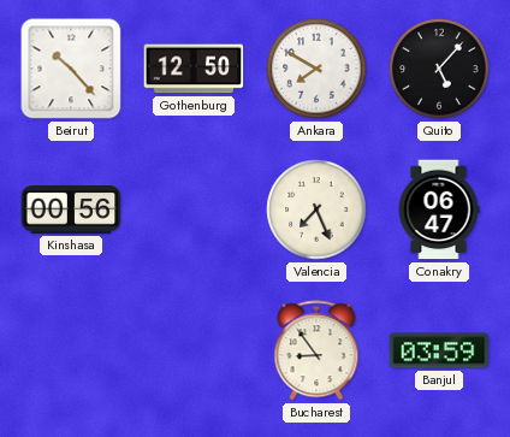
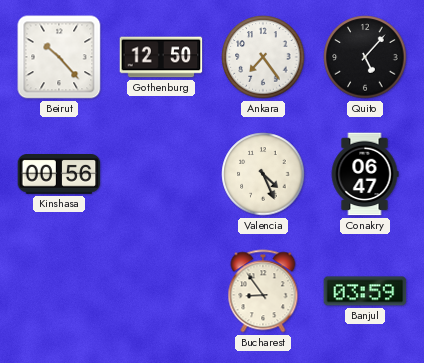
Ankara: 7:50 -> 7:24
Valencia: 7:26 -> 4:26
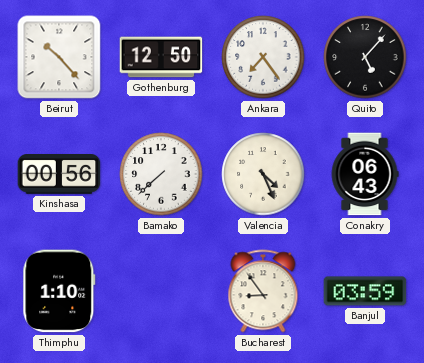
Bamako: none -> 7:38
Conakry: 06:47 -> 06:43
Thimphu: none -> 1:10
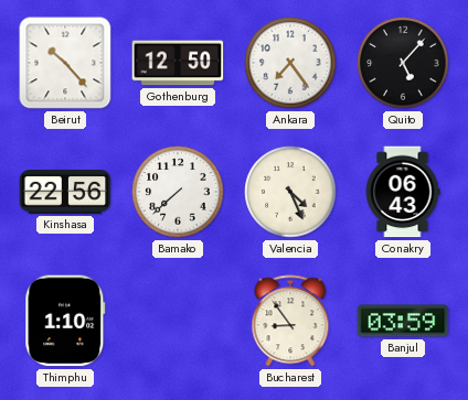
Kinshasa: 00:56 -> 22:56
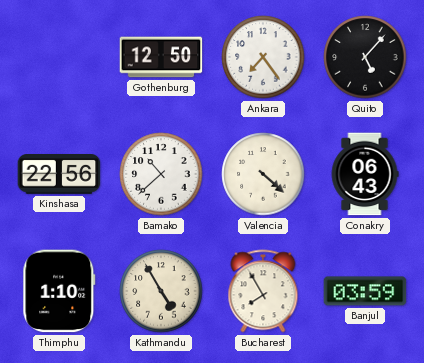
Beirut: 10:23 -> none
Bamako: 7:38 -> 10:38
Valencia: 4:26 -> 4:22
Kathmandu: none -> 4:55
Bucharest: 8:54 -> 7:55
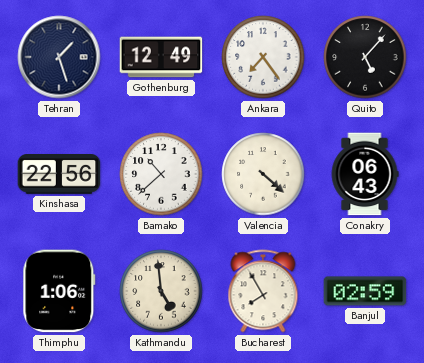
Tehran: none -> 1:27
Gothenburg: 12:50 -> 12:49
Thimphu: 1:10 -> 1:06
Kathmandu: 4:55 -> 4:59
Banjul: 03:59 -> 02:59
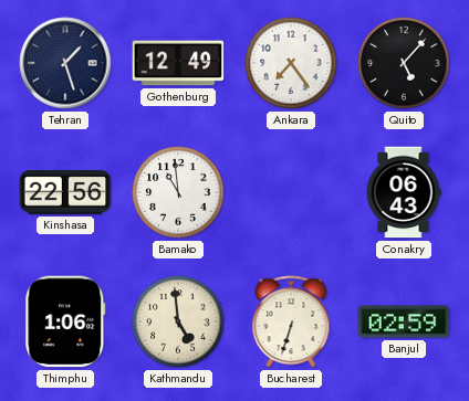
Bamako: 10:38 -> 10:59
Valencia: 4:22 -> none
Bucharest: 7:55 -> 6:33
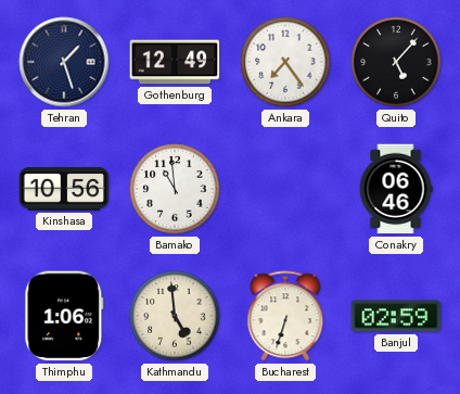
Kinshasa: 22:56 -> 10:56
Conakry: 06:43 -> 06:46
